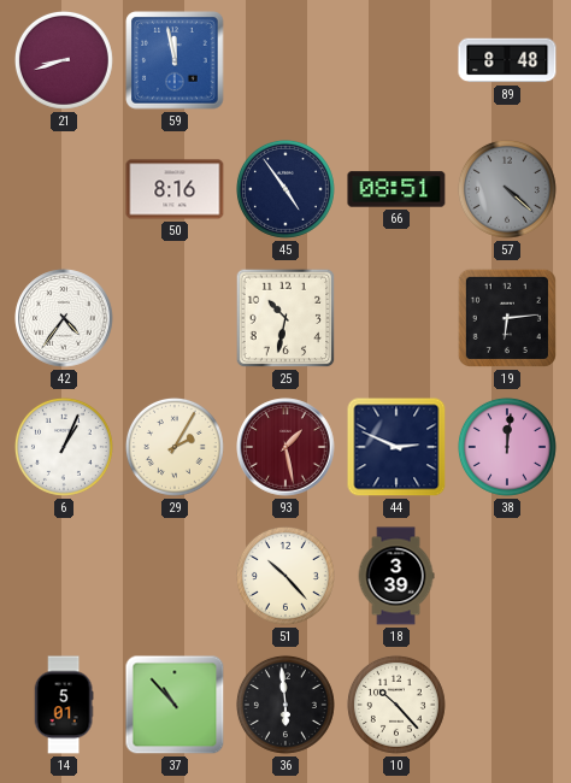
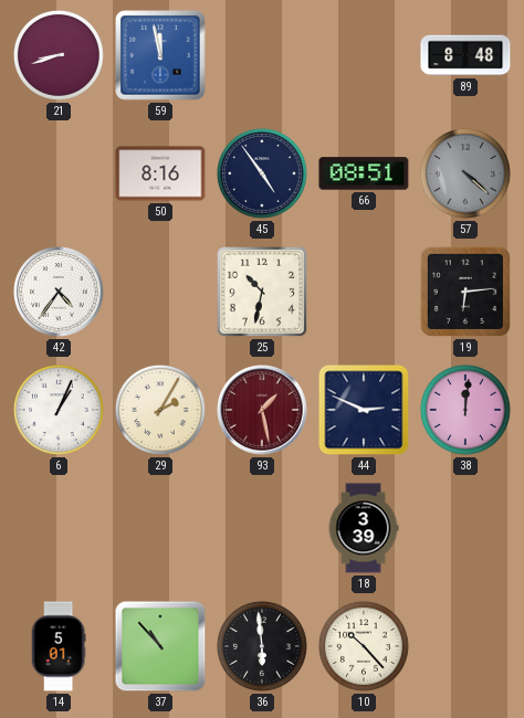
51: 10:23 -> none
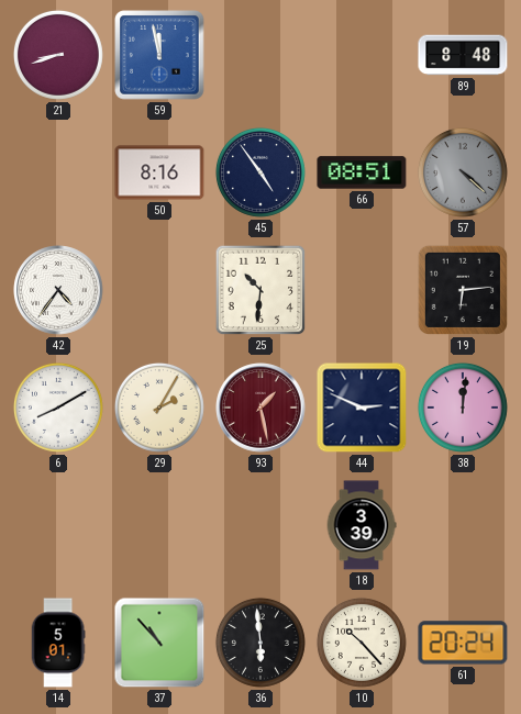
25: 10:32 -> 10:31
6: 1:04 -> 8:10
61: none -> 20:24
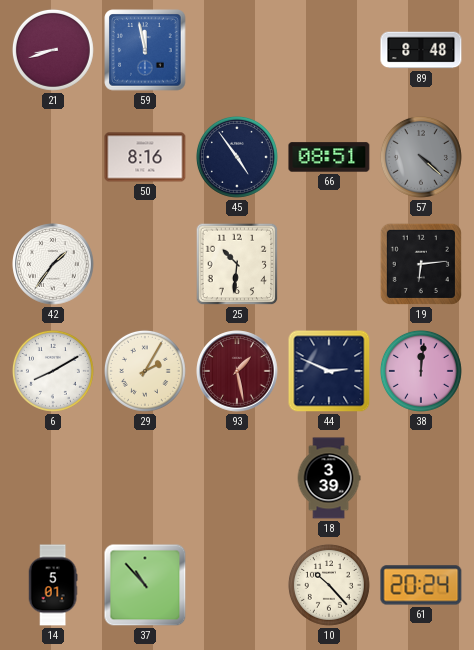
42: 4:36 -> 1:36
36: 5:59 -> none
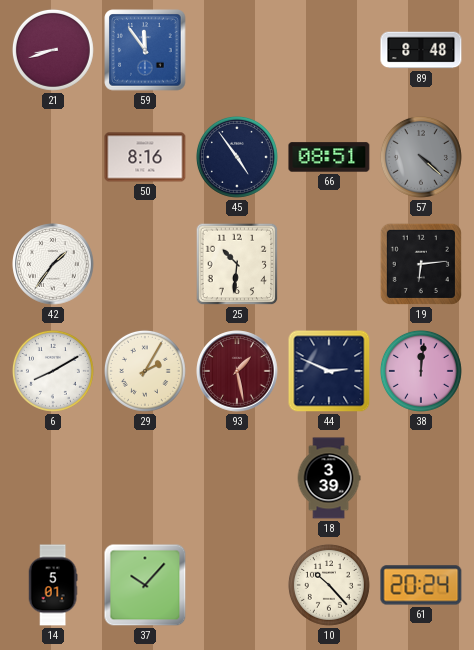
59: 11:58 -> 11:54
37: 10:53 -> 10:07
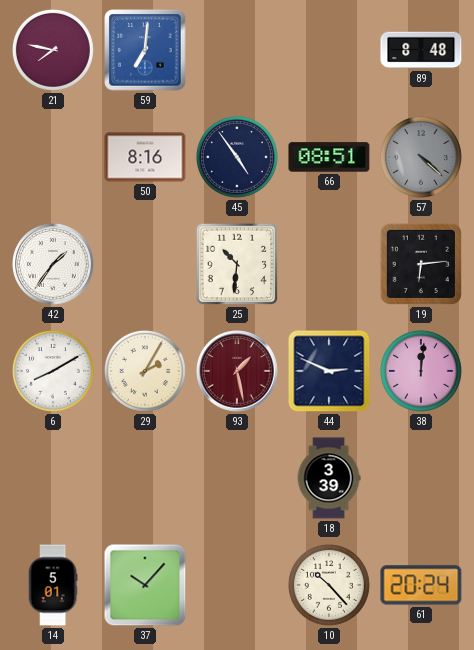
21: 8:42 -> 7:47
59: 11:54 -> 7:01
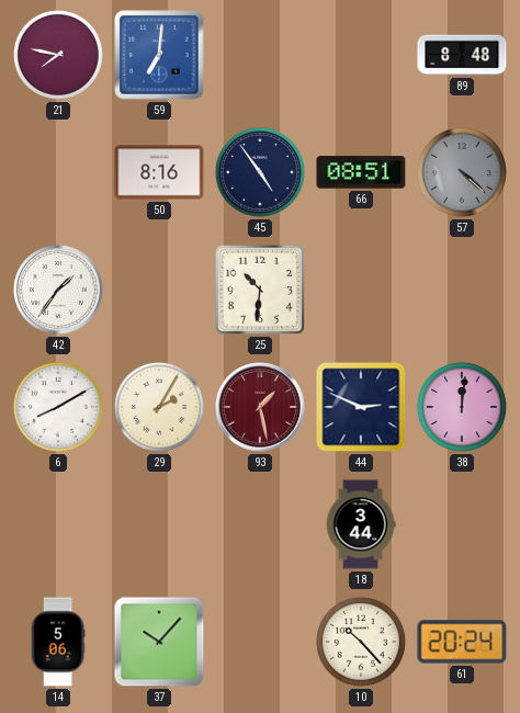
19: 6:14 -> none
18: 3:39 -> 3:44
14: 5:01 -> 5:06
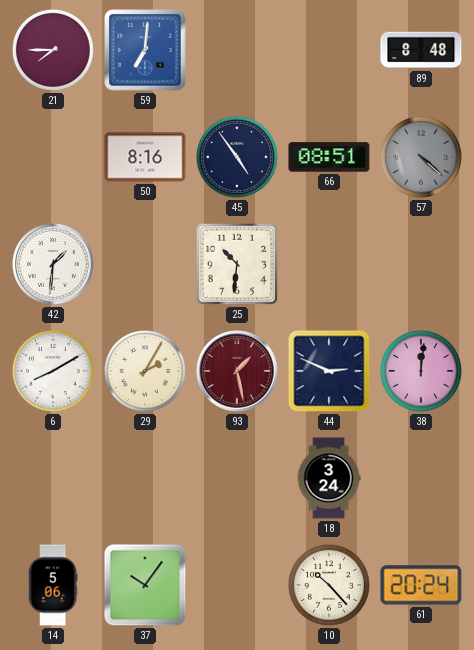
21: 7:47 -> 7:45
42: 1:36 -> 1:31
18: 3:44 -> 3:24
37: 10:07 -> 10:06
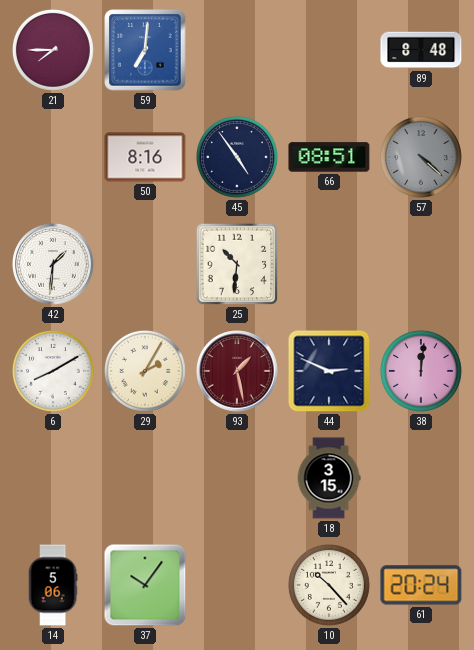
18: 3:24 -> 3:15
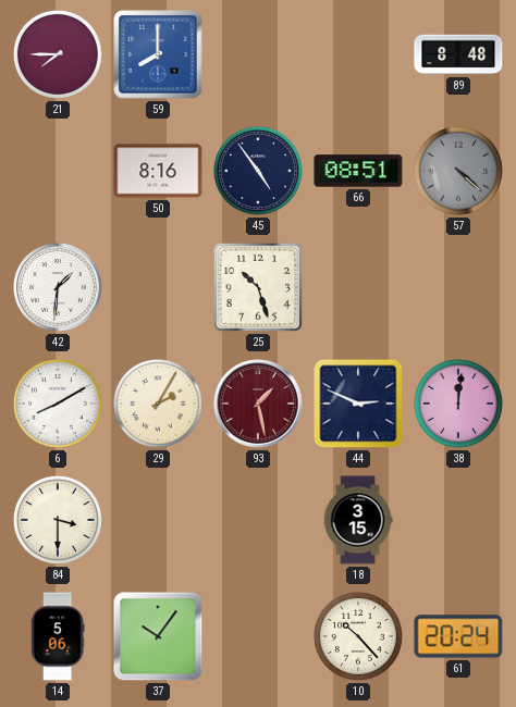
59: 7:01 -> 8:00
25: 10:31 -> 10:27
84: none -> 3:30
